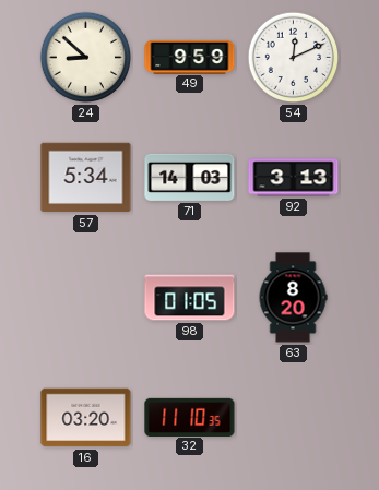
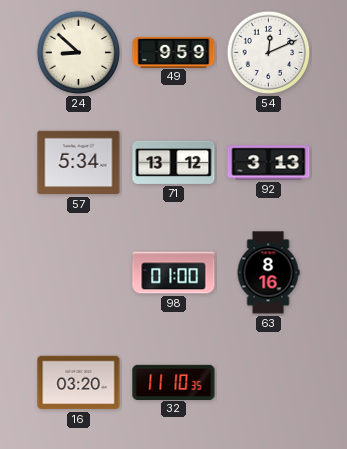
71: 14:03 -> 13:12
98: 01:05 -> 01:00
63: 8:20 -> 8:16
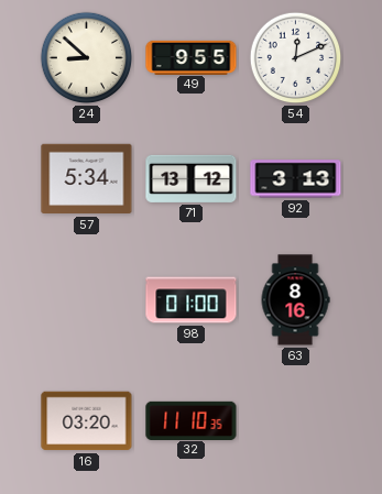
49: 9:59 -> 9:55
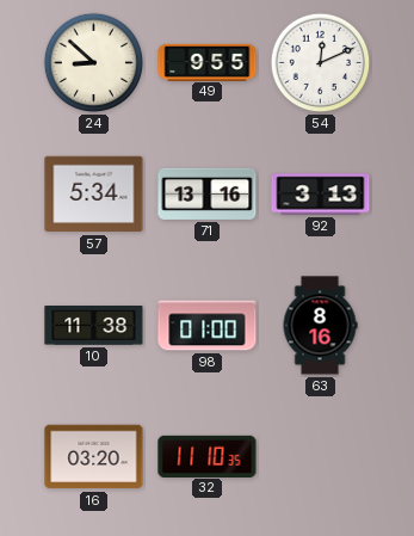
71: 13:12 -> 13:16
10: none -> 11:38
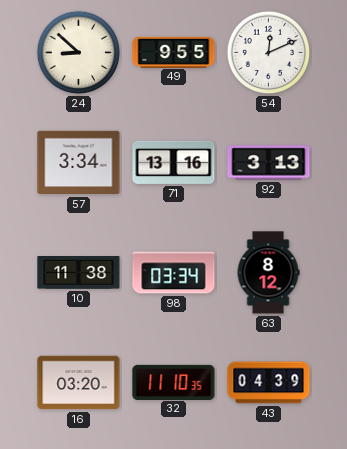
57: 5:34 -> 3:34
98: 01:00 -> 03:34
63: 8:16 -> 8:12
43: none -> 04:39
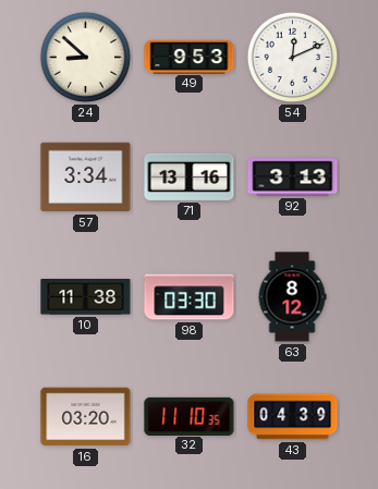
49: 9:55 -> 9:53
98: 03:34 -> 03:30
